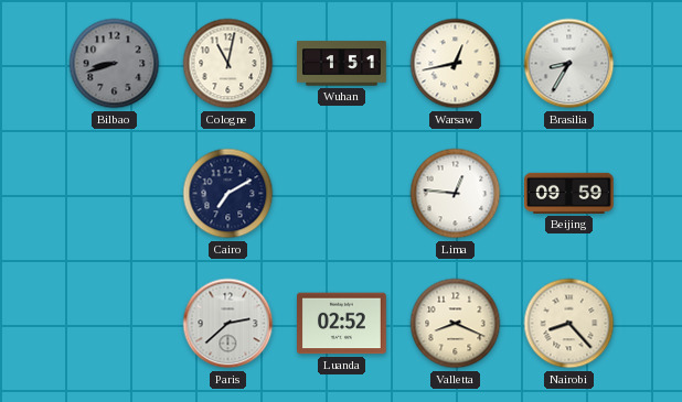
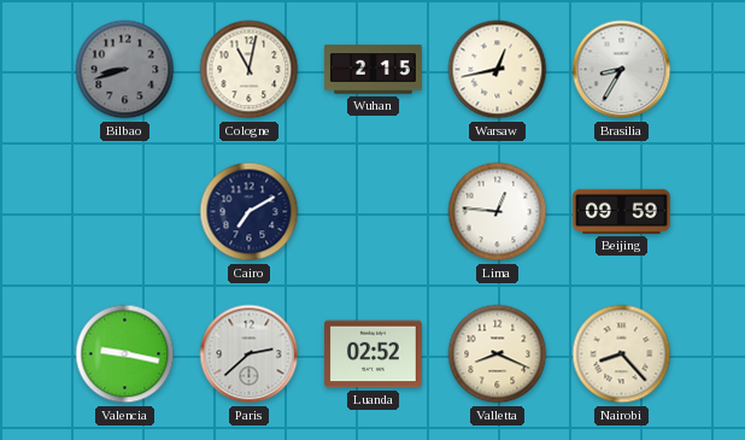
Wuhan: 1:51 -> 2:15
Valencia: none -> 9:17
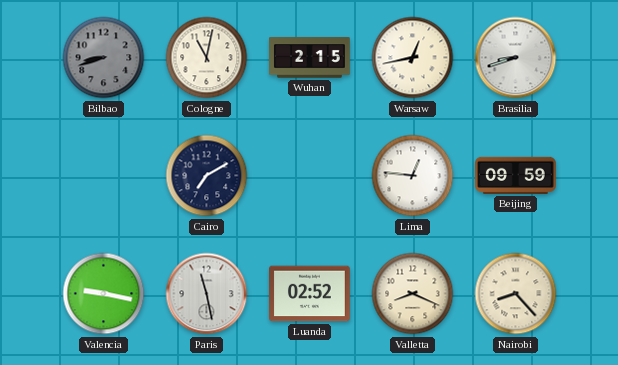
Brasilia: 8:35 -> 8:42
Paris: 2:38 -> 11:28
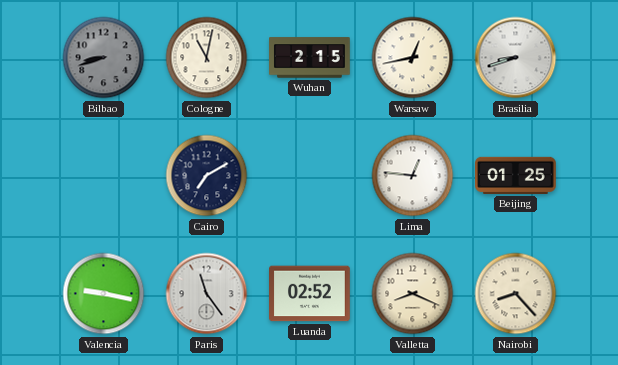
Beijing: 09:59 -> 01:25
Paris: 11:28 -> 11:24
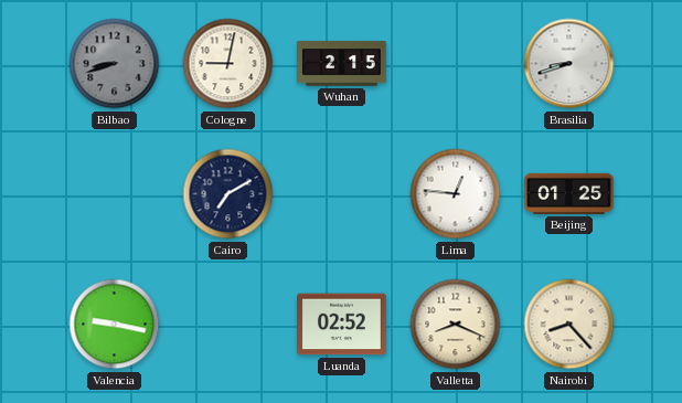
Cologne: 11:02 -> 9:02
Warsaw: 12:43 -> none
Paris: 11:24 -> none
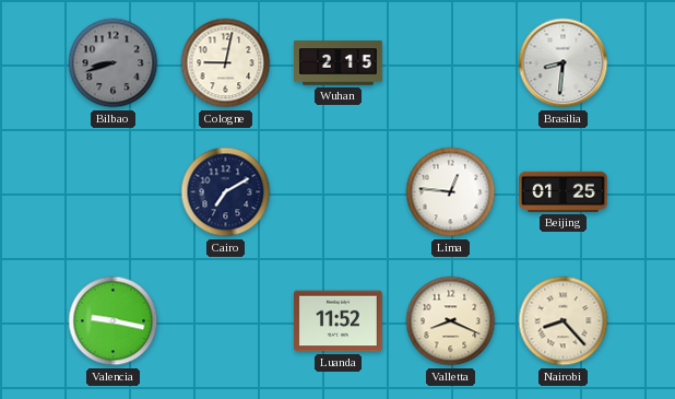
Brasilia: 8:42 -> 8:31
Luanda: 02:52 -> 11:52
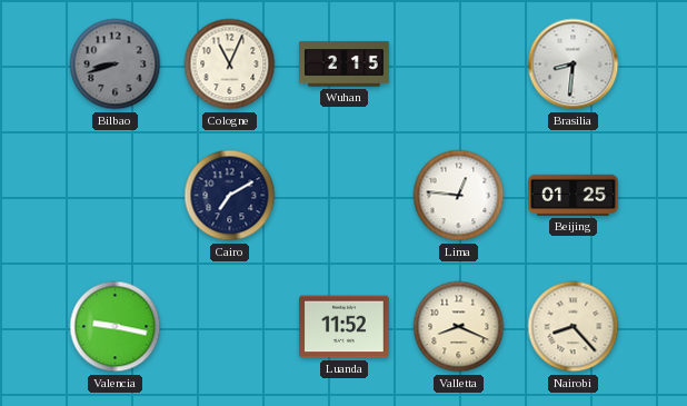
Cologne: 9:02 -> 11:04
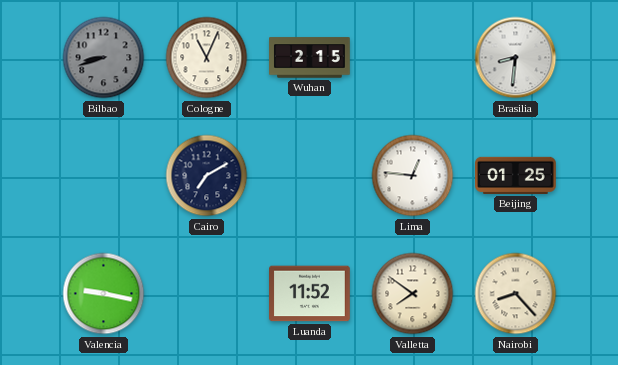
Valletta: 8:19 -> 7:51
